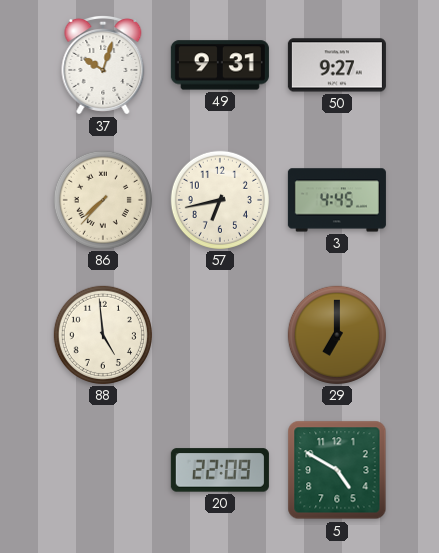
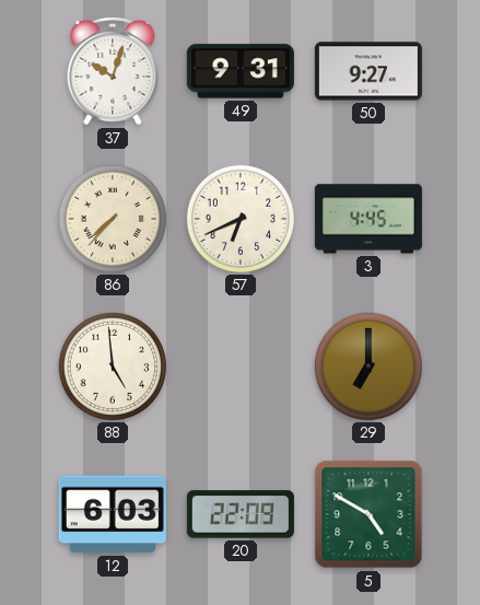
57: 6:43 -> 6:41
12: none -> 6:03
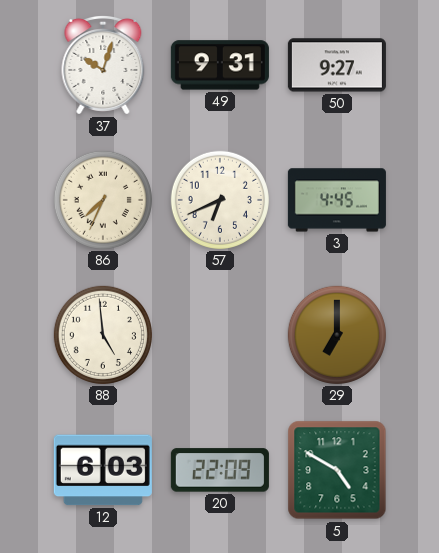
86: 7:37 -> 7:34
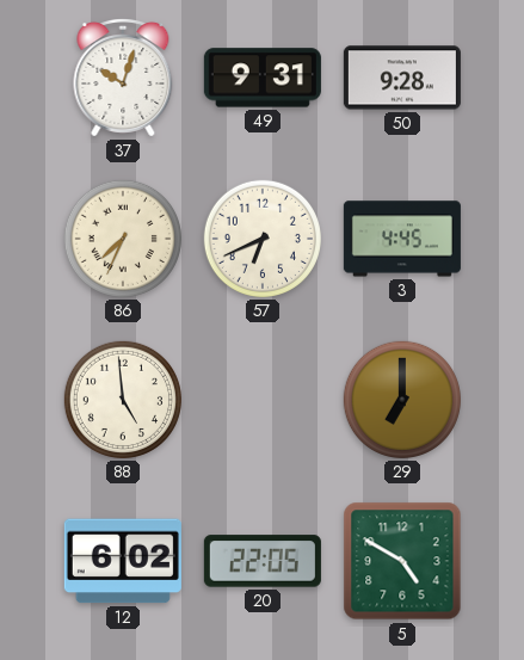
50: 9:27 -> 9:28
12: 6:03 -> 6:02
20: 22:09 -> 22:05
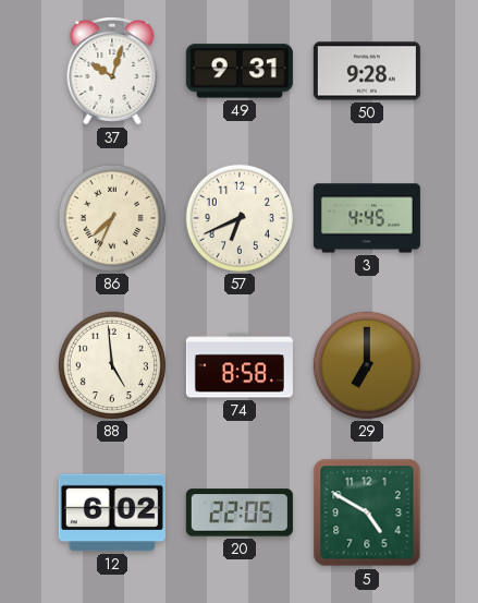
74: none -> 8:58
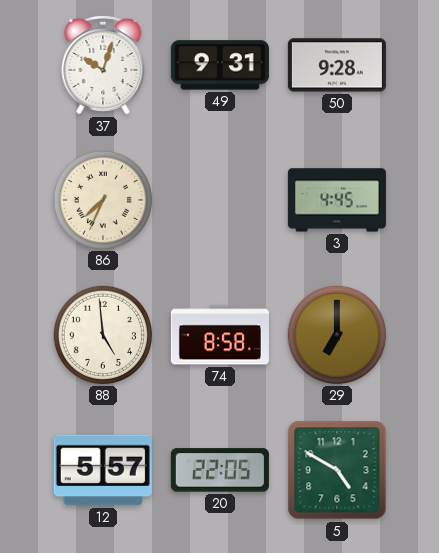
57: 6:41 -> none
12: 6:02 -> 5:57
